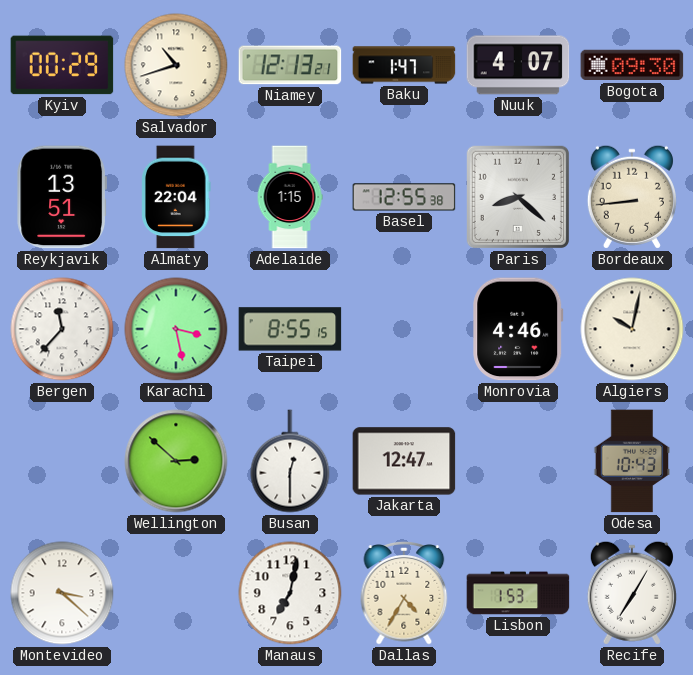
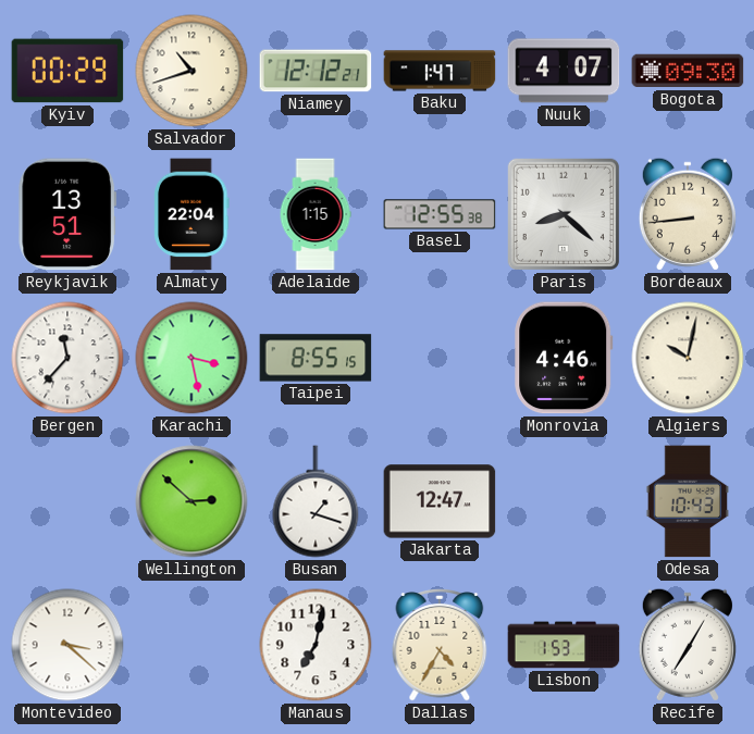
Niamey: 12:13 -> 12:12
Busan: 12:30 -> 1:18
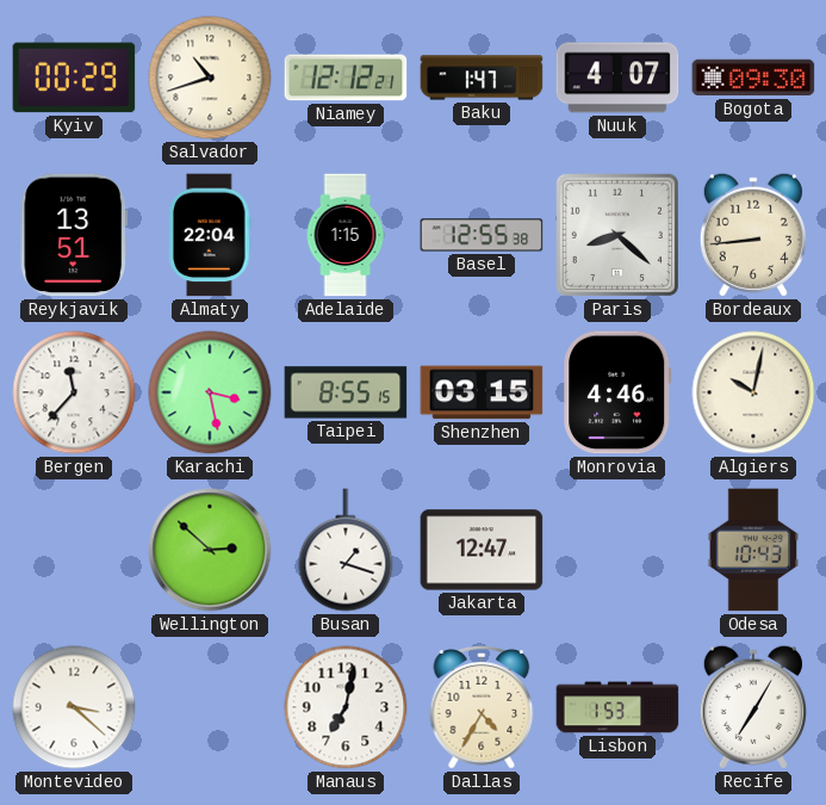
Shenzhen: none -> 03:15
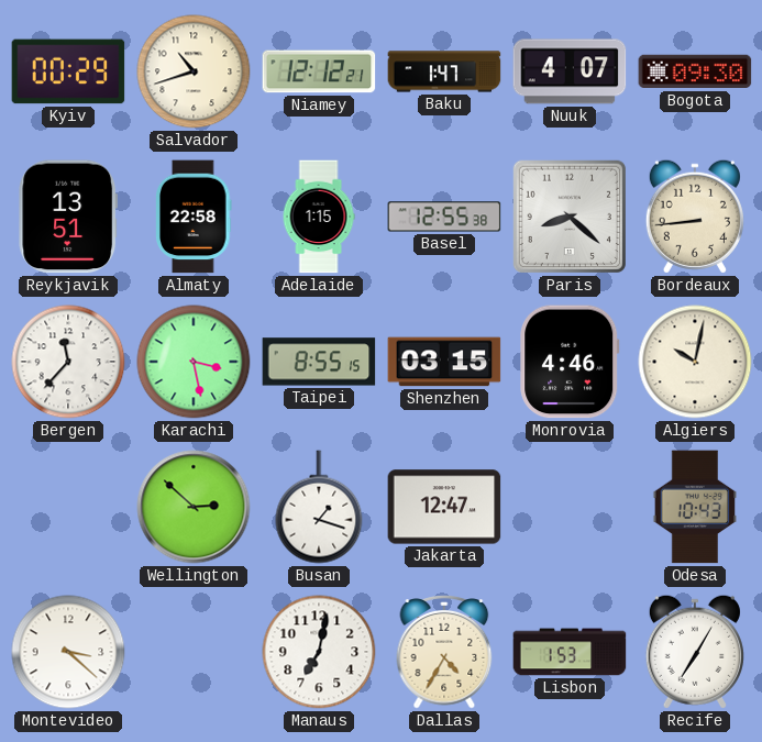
Almaty: 22:04 -> 22:58
